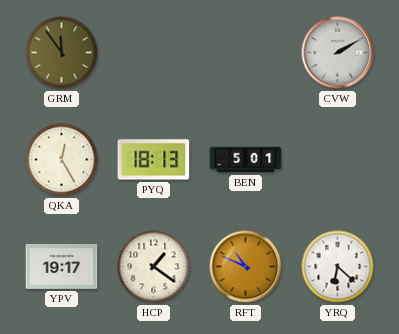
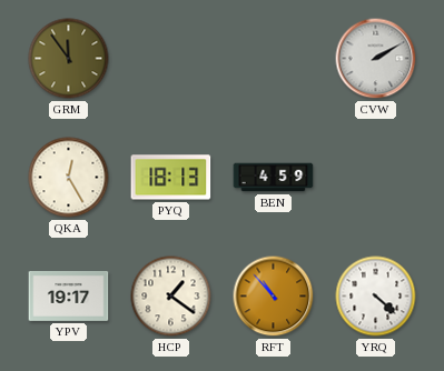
BEN: 5:01 -> 4:59
RFT: 10:49 -> 10:53
YRQ: 6:22 -> 4:22
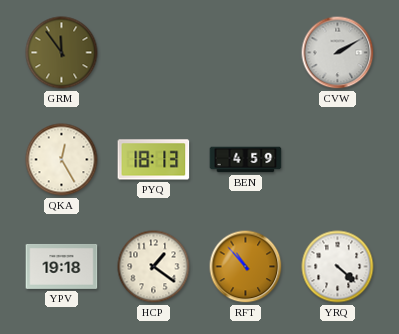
YPV: 19:17 -> 19:18
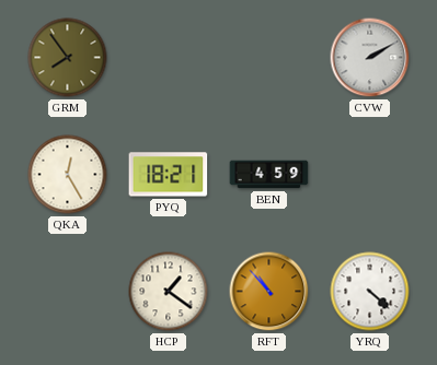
GRM: 11:54 -> 7:54
PYQ: 18:13 -> 18:21
YPV: 19:18 -> none
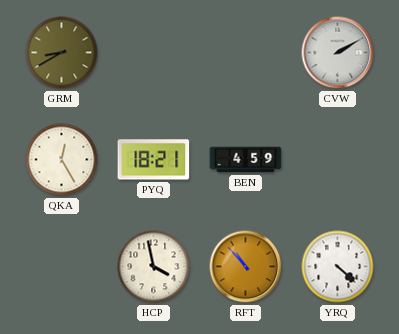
GRM: 7:54 -> 8:40
HCP: 1:21 -> 3:58
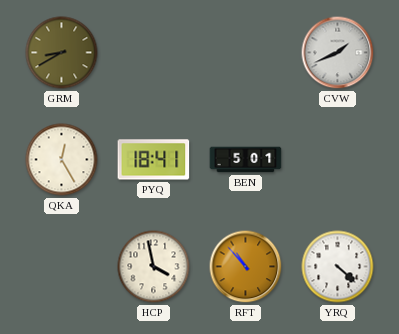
CVW: 2:10 -> 1:41
PYQ: 18:21 -> 18:41
BEN: 4:59 -> 5:01
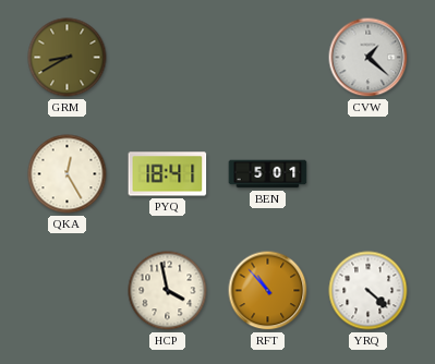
CVW: 1:41 -> 1:22
